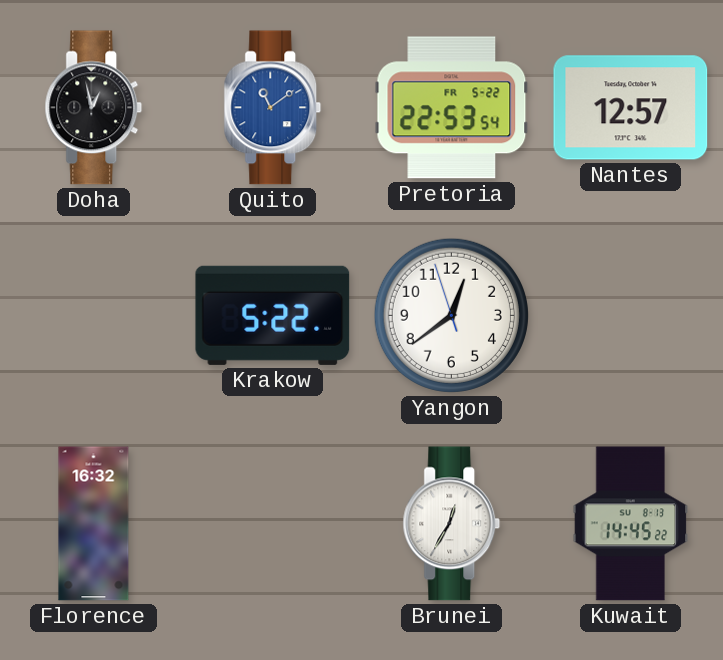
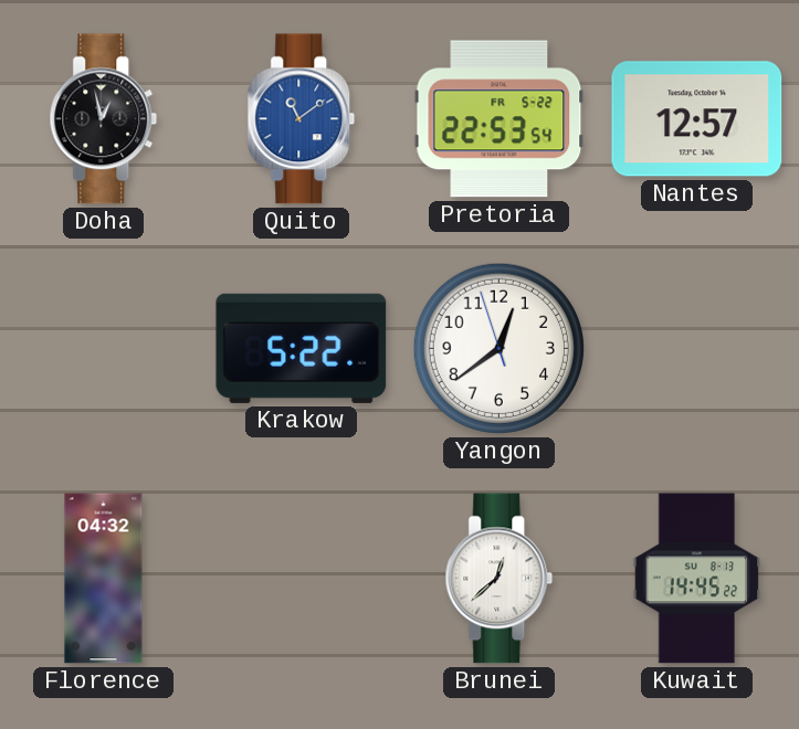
Florence: 16:32 -> 04:32
Brunei: 12:35 -> 12:38
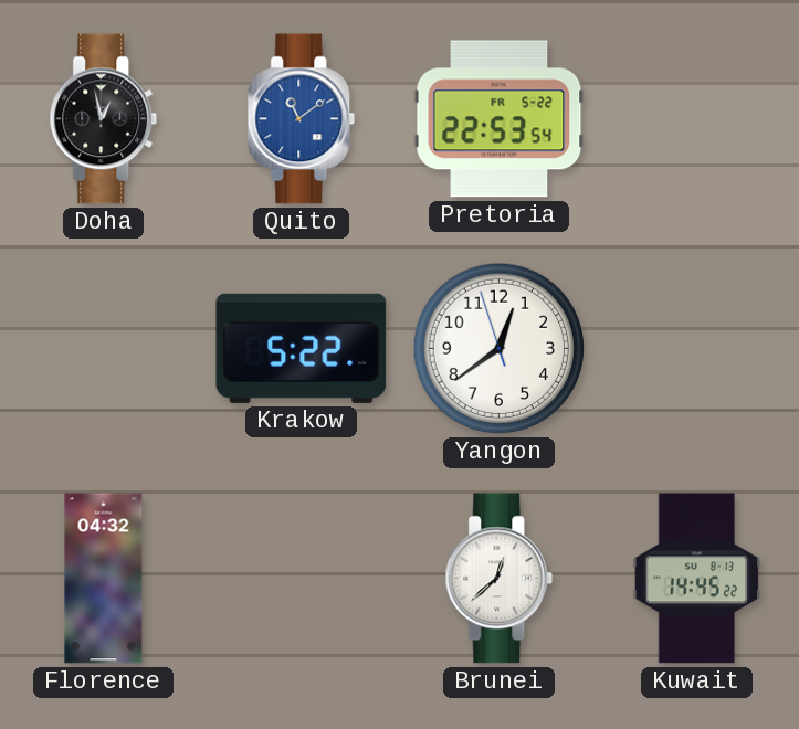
Nantes: 12:57 -> none
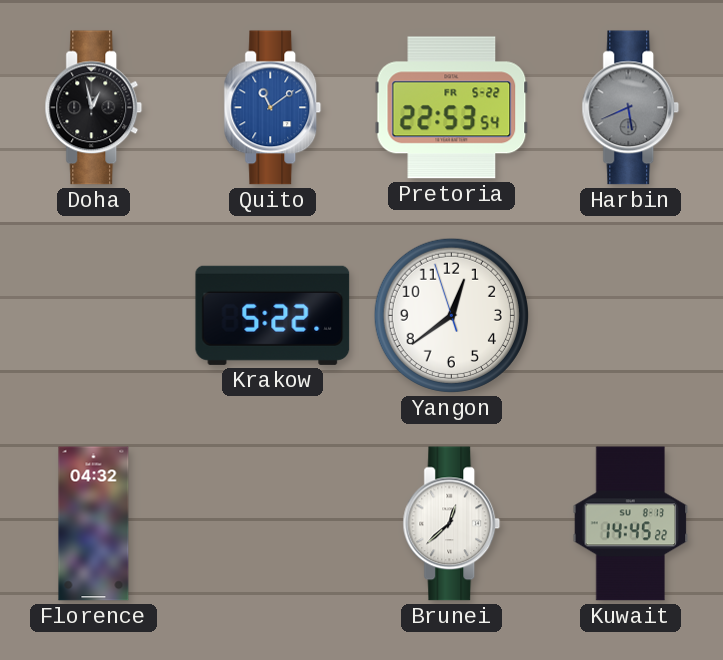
Harbin: none -> 5:41
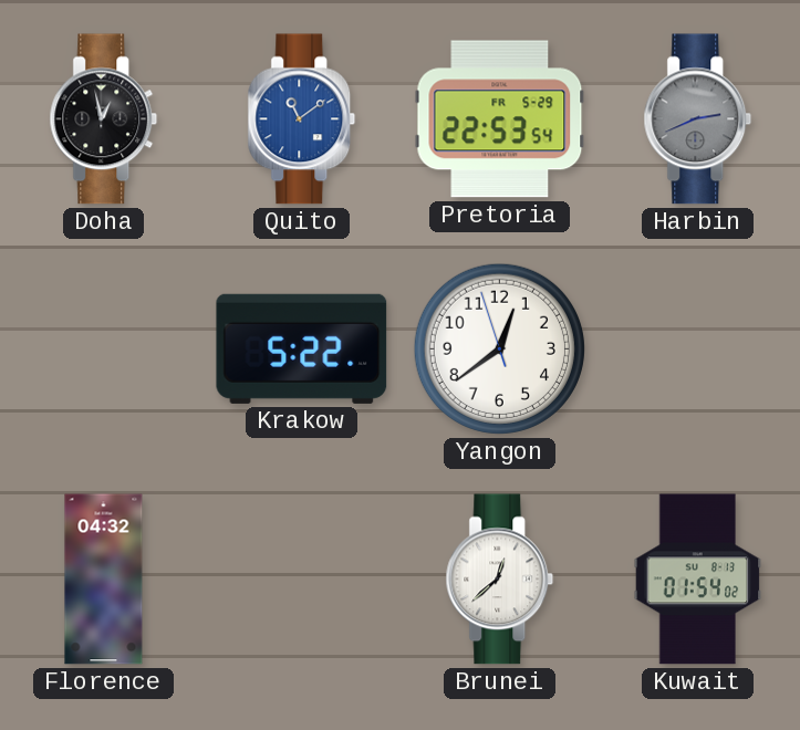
Pretoria date: FR 5-22 -> FR 5-29
Harbin: 5:41 -> 2:41
Kuwait: 14:45 -> 01:54
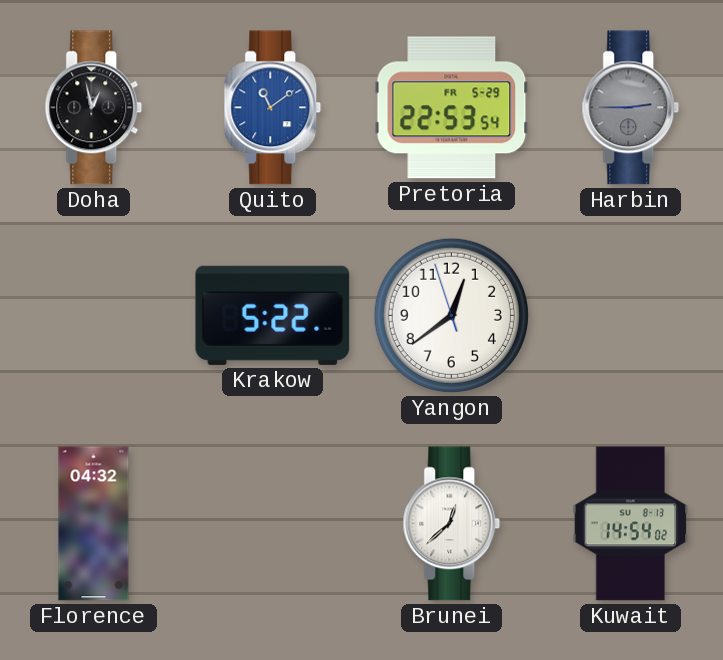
Harbin: 2:41 -> 2:45
Kuwait: 01:54 -> 14:54
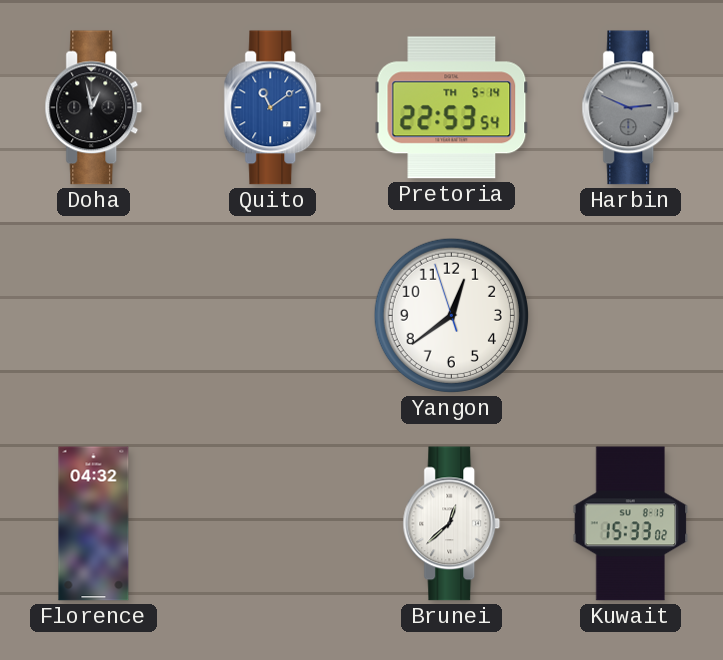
Pretoria date: FR 5-29 -> TH 5-14
Harbin: 2:45 -> 2:49
Krakow: 5:22 -> none
Kuwait: 14:54 -> 15:33
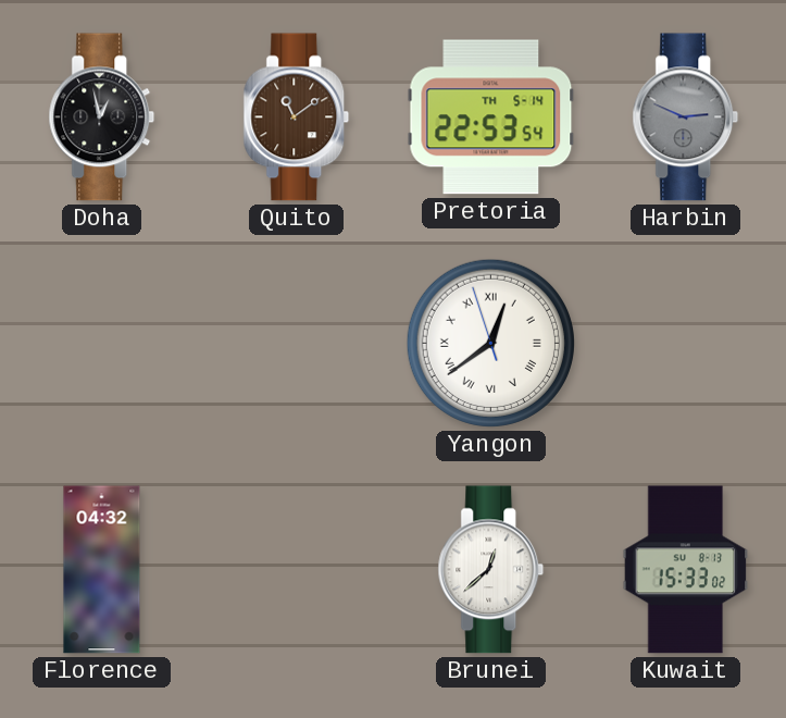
Quito dial: blue -> brown
Yangon numerals: Arabic -> Roman
